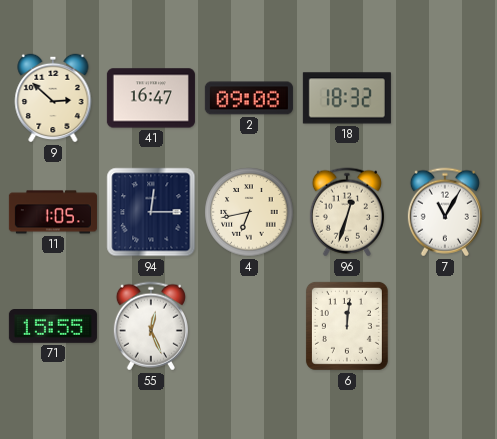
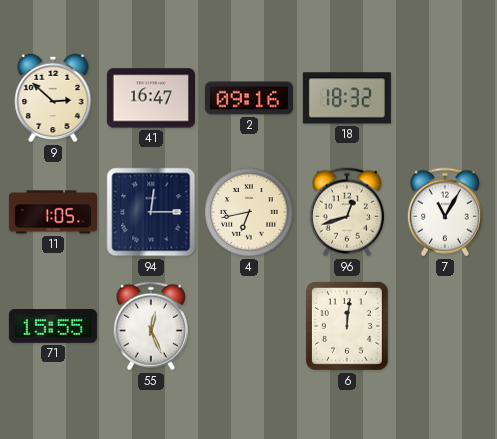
2: 09:08 -> 09:16
96: 12:33 -> 12:42
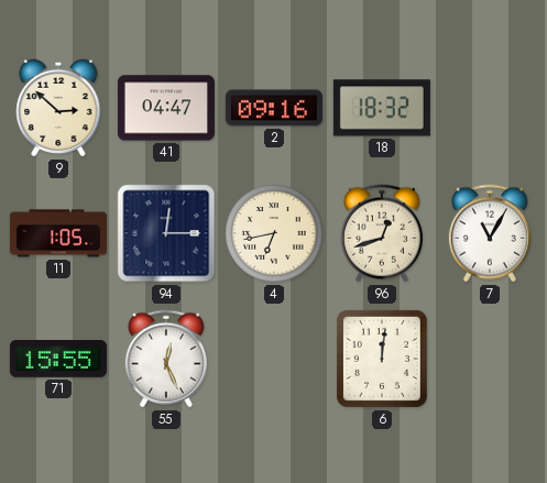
41: 16:47 -> 04:47
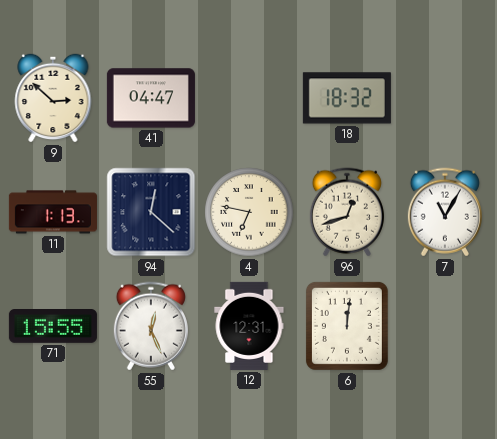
2: 09:16 -> none
11: 1:05 -> 1:13
94: 12:15 -> 12:22
4: 6:43 -> 6:47
12: none -> 12:31
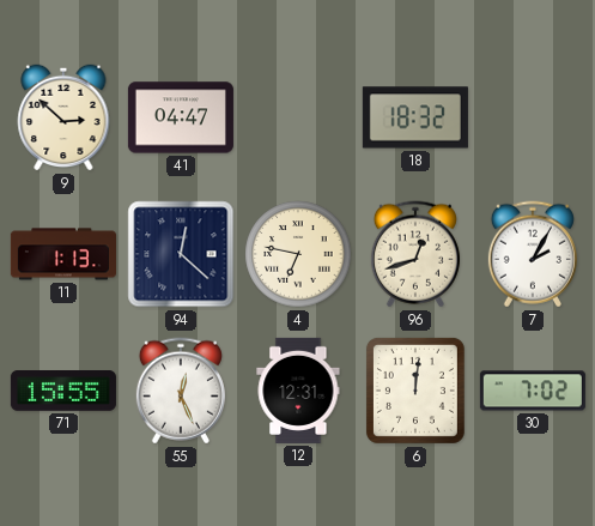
7: 11:05 -> 2:05
30: none -> 7:02
